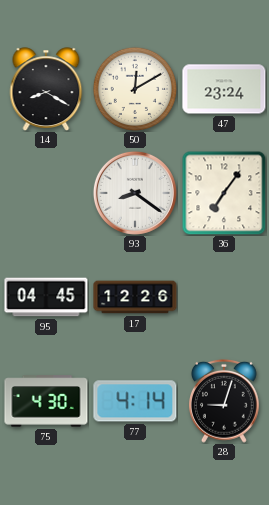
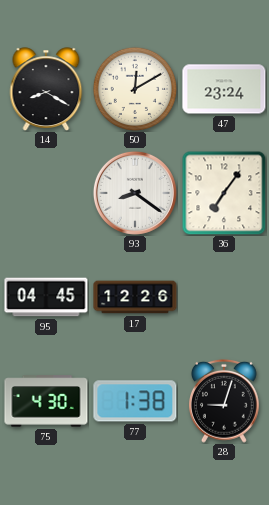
77: 4:14 -> 1:38
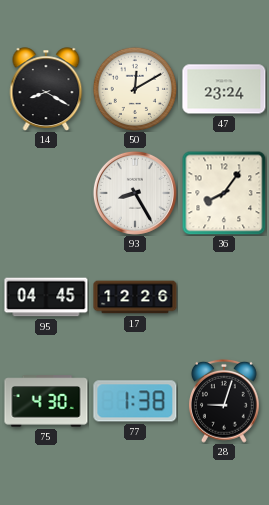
93: 8:21 -> 8:25
36: 7:06 -> 8:06
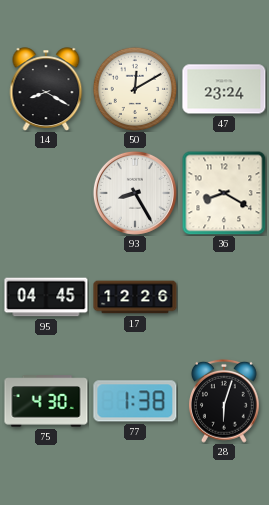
36: 8:06 -> 8:20
28: 9:03 -> 6:03
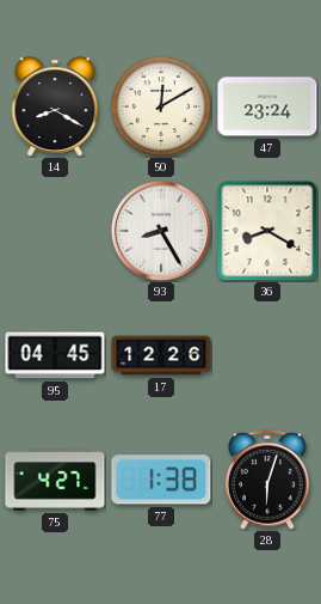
75: 4:30 -> 4:27
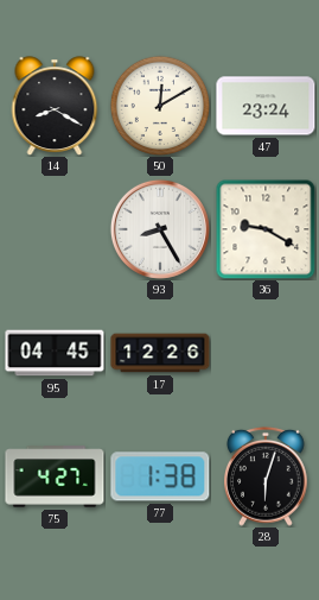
36: 8:20 -> 9:20
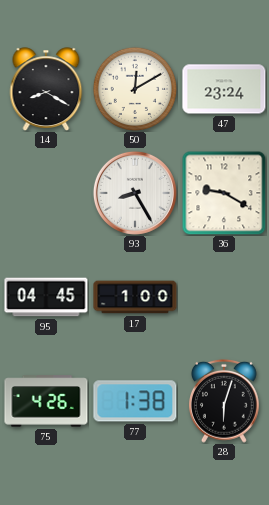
17: 12:26 -> 1:00
75: 4:27 -> 4:26
